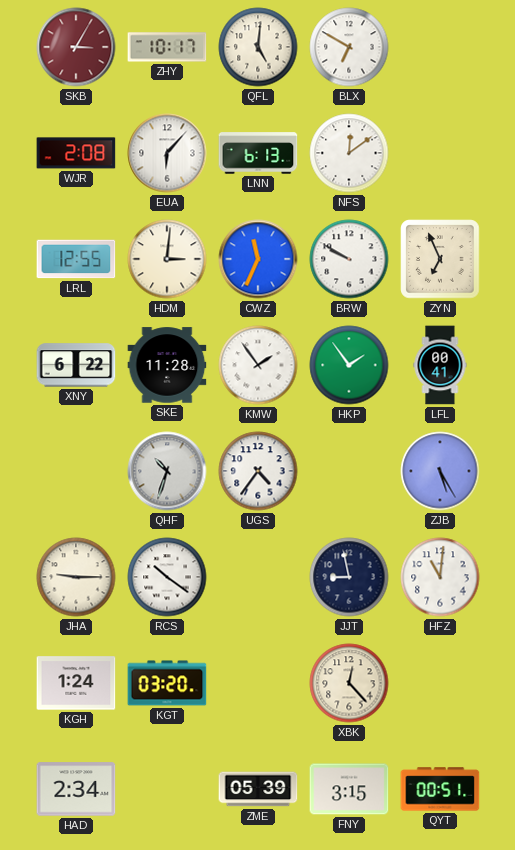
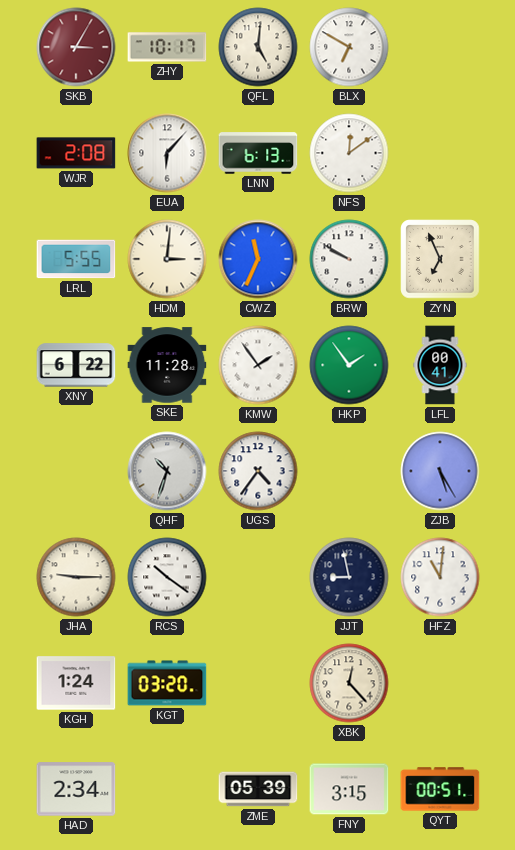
LRL: 12:55 -> 5:55
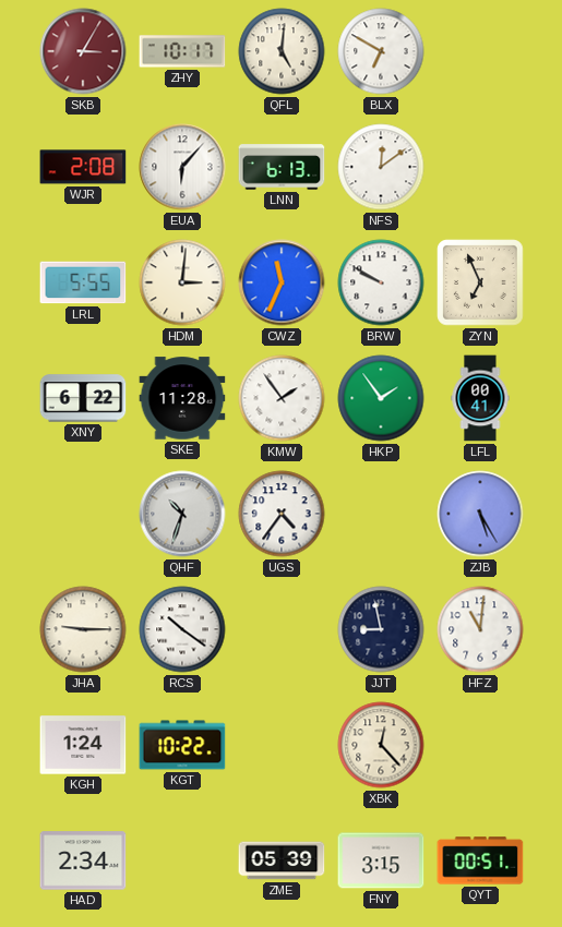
KGT: 03:20 -> 10:22
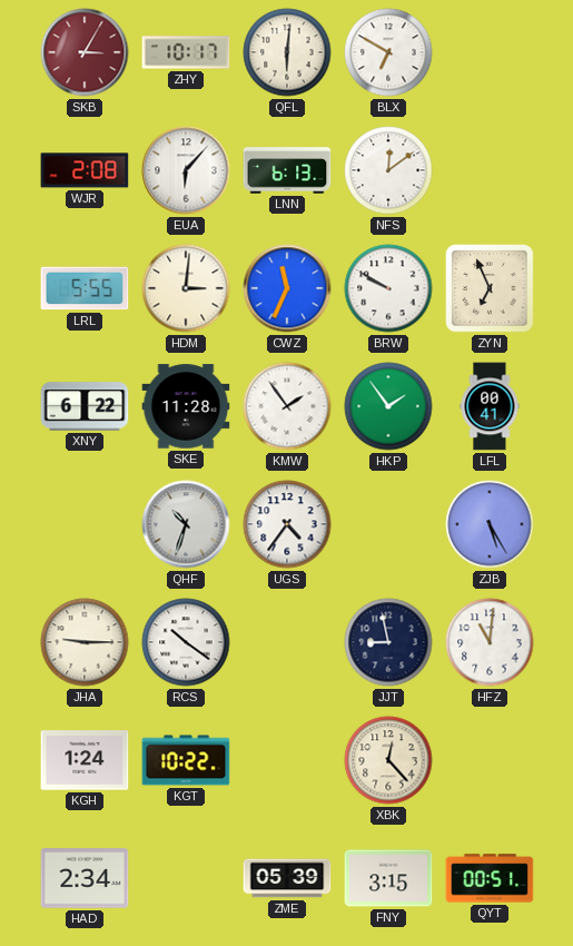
QFL: 5:01 -> 6:01
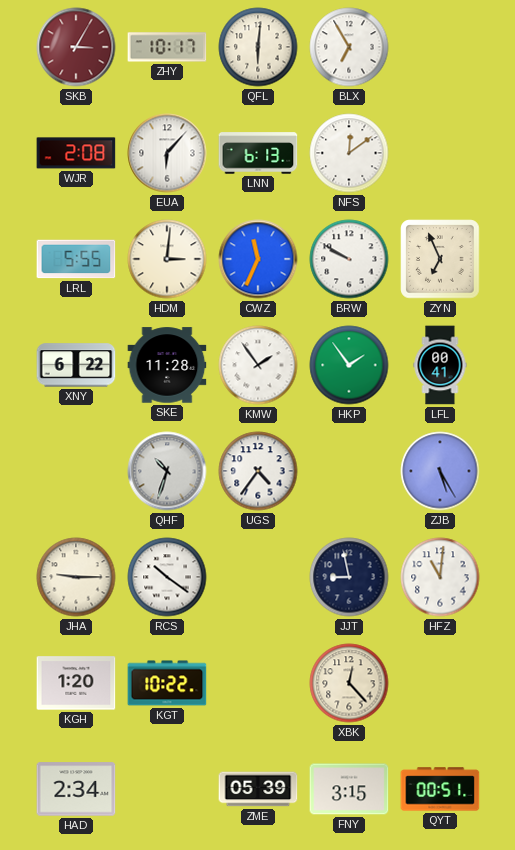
BLX: 6:50 -> 6:55
KGH: 1:24 -> 1:20
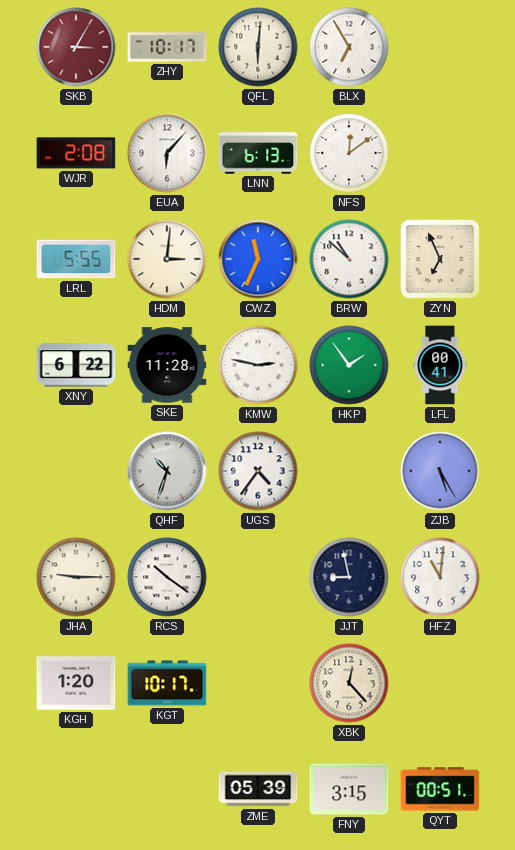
BRW: 9:50 -> 10:52
KMW: 1:54 -> 2:47
KGT: 10:22 -> 10:17
HAD: 2:34 -> none
